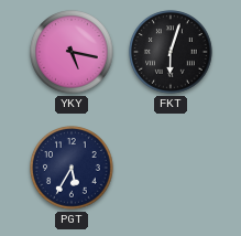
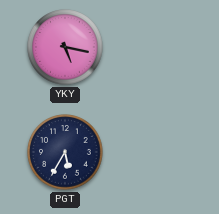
FKT: 6:03 -> none
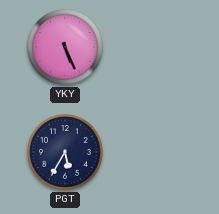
YKY: 5:17 -> 5:26
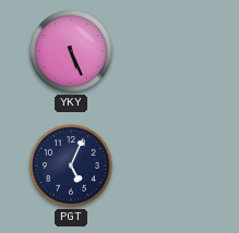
PGT: 5:35 -> 5:04
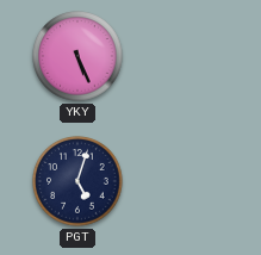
PGT: 5:04 -> 5:03
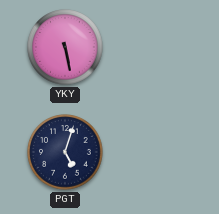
YKY: 5:26 -> 5:28
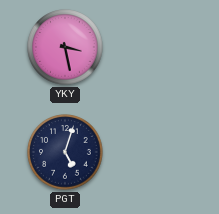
YKY: 5:28 -> 3:28
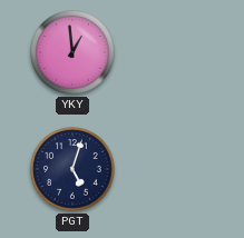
YKY: 3:28 -> 12:59
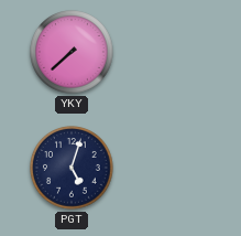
YKY: 12:59 -> 7:38
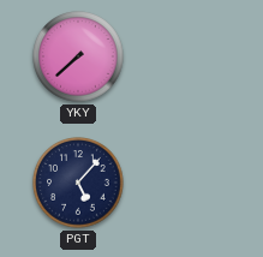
PGT: 5:03 -> 5:07
